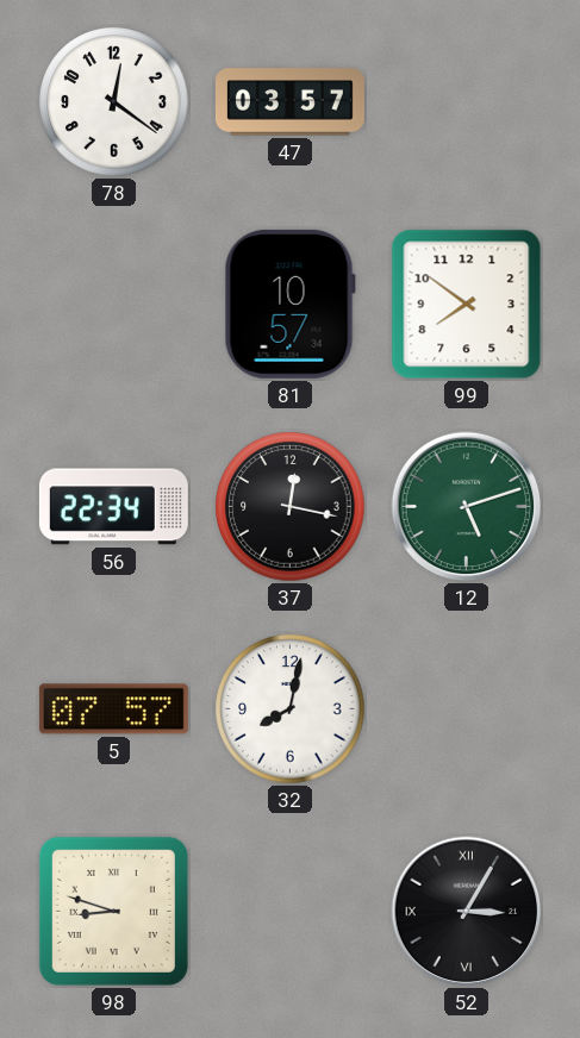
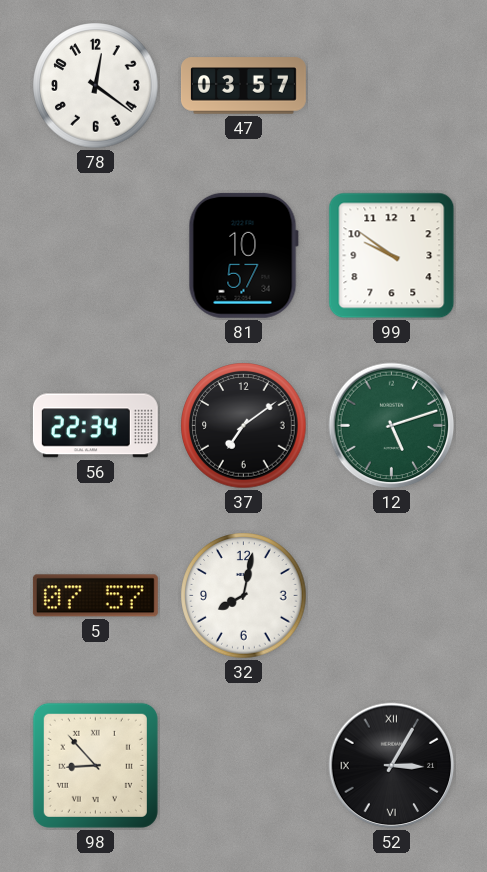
99: 7:51 -> 9:51
37: 12:17 -> 7:09
98: 8:48 -> 8:53
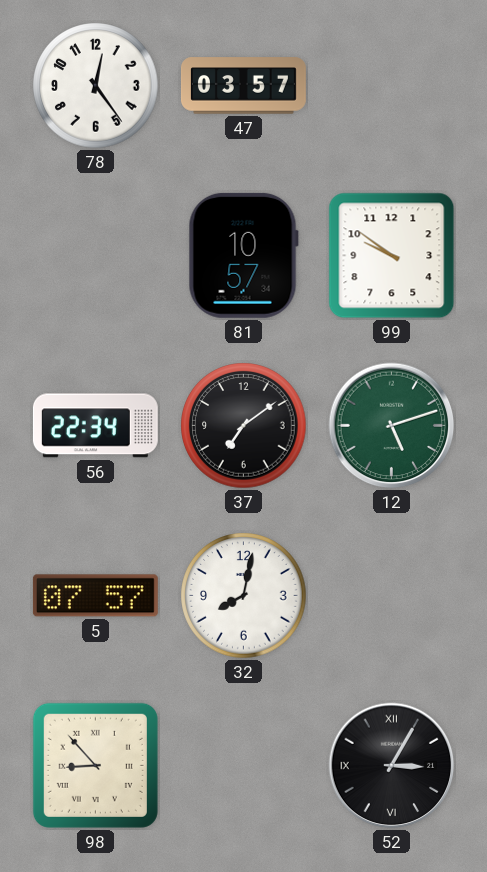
78: 12:21 -> 12:24
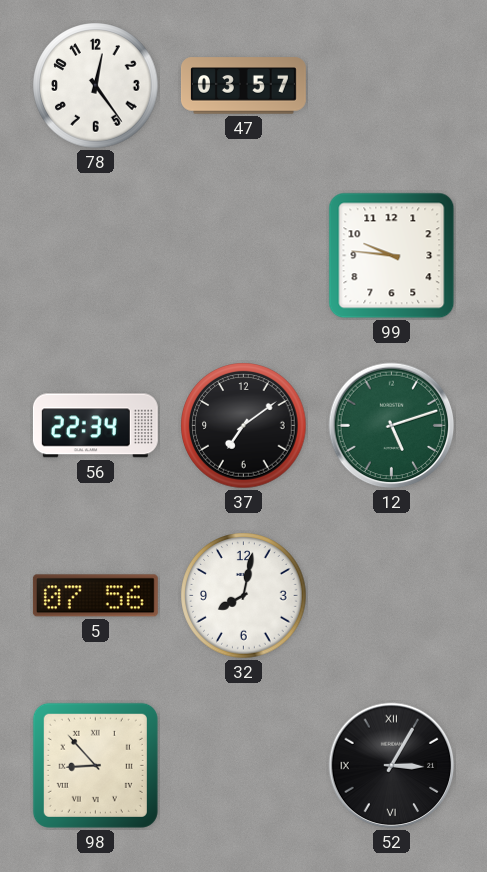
81: 10:57 -> none
99: 9:51 -> 9:46
5: 07:57 -> 07:56
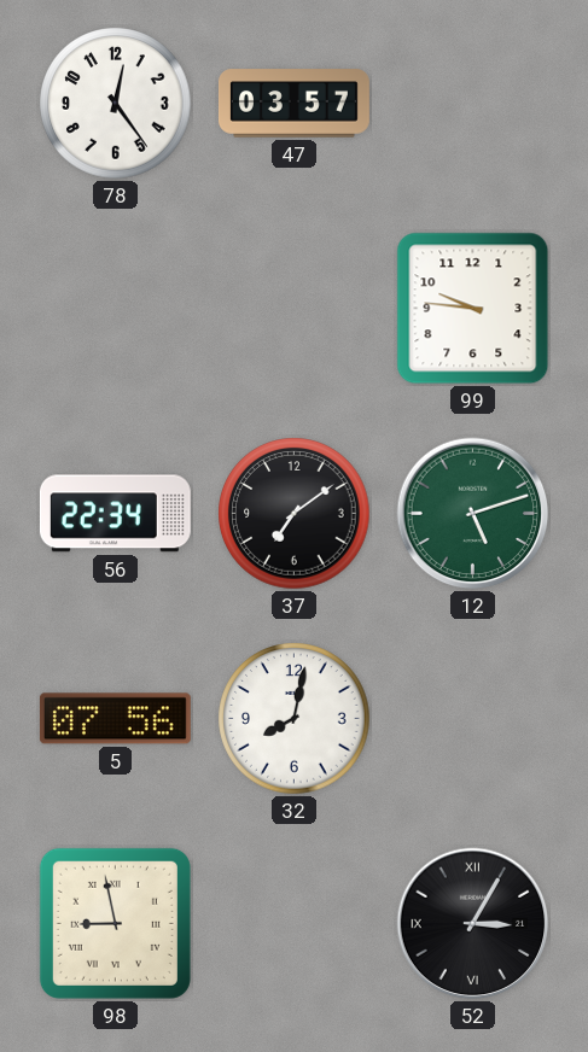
98: 8:53 -> 8:58
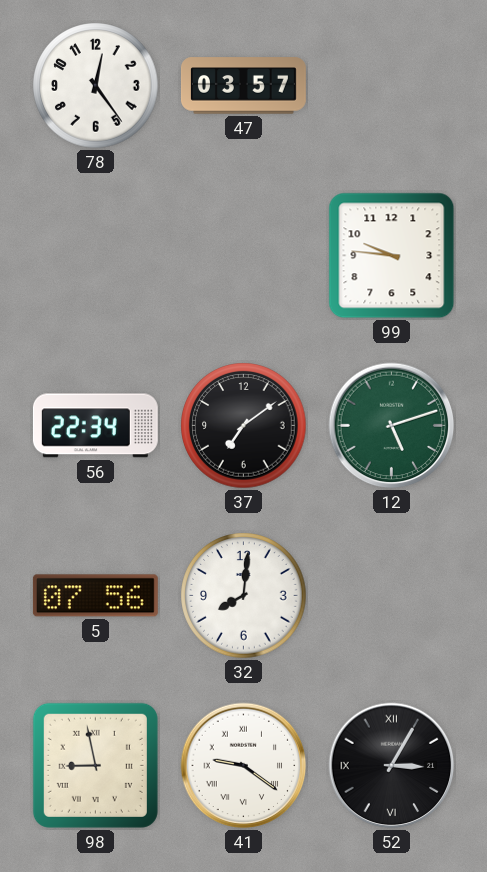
32: 8:02 -> 8:01
41: none -> 9:21
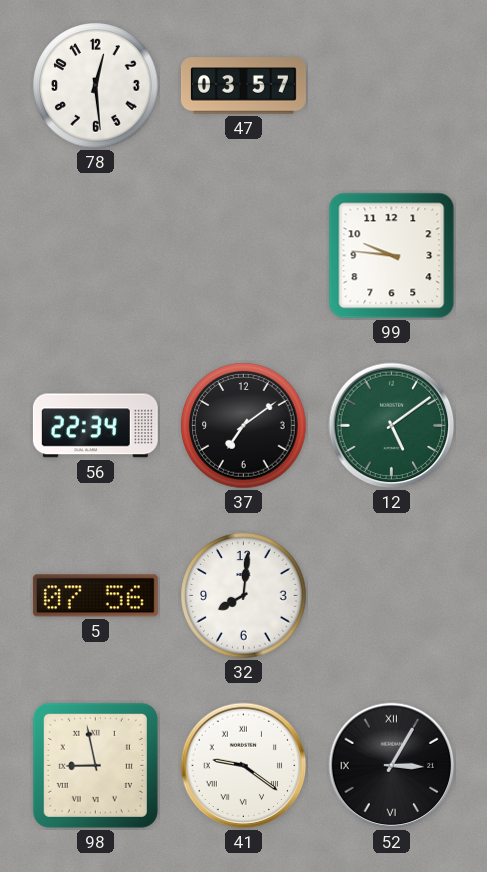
78: 12:24 -> 12:29
12: 5:12 -> 5:09
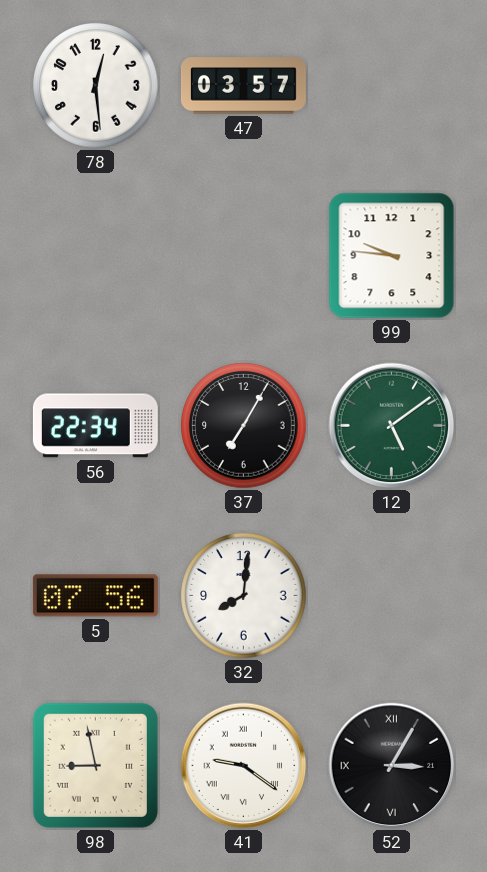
37: 7:09 -> 7:05
